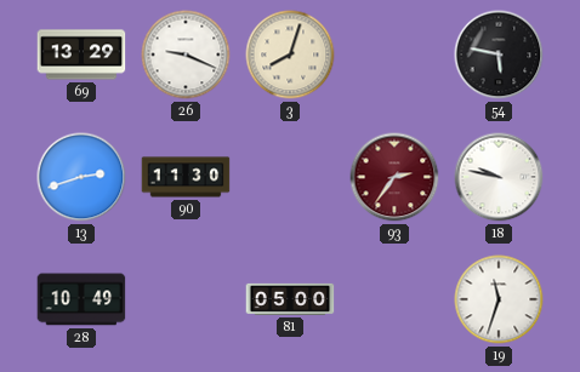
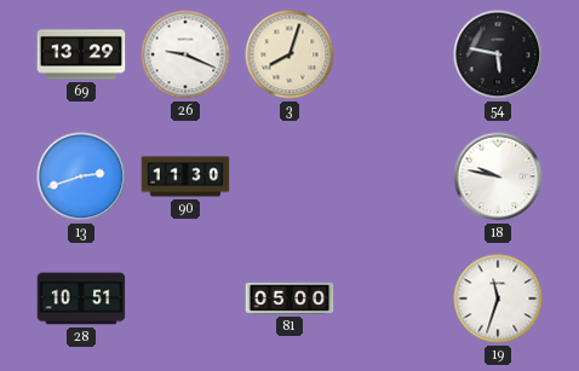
93: 2:36 -> none
28: 10:49 -> 10:51
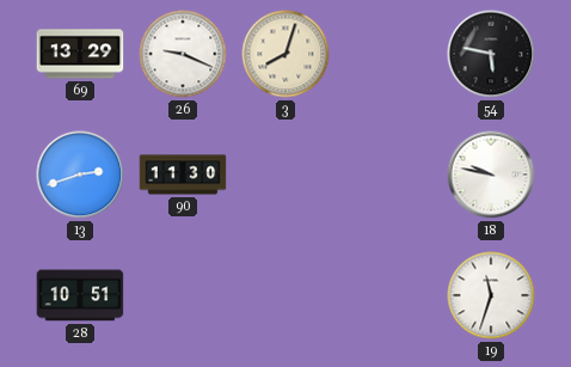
81: 05:00 -> none
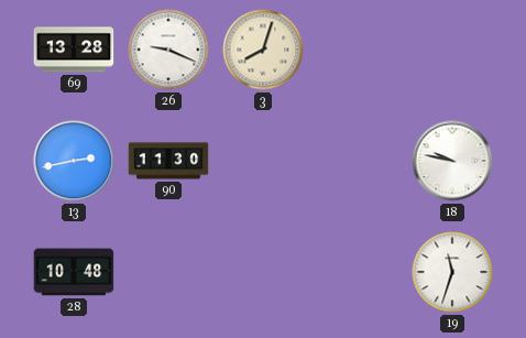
69: 13:29 -> 13:28
54: 5:47 -> none
13: 2:42 -> 2:43
28: 10:51 -> 10:48
